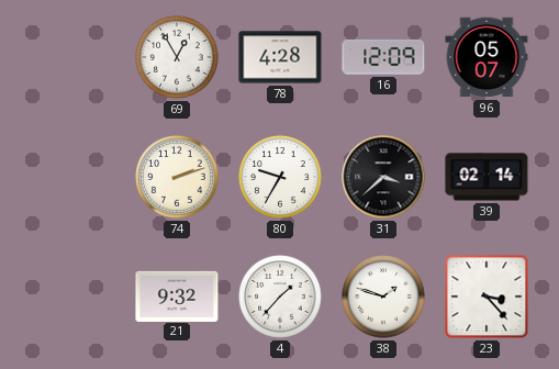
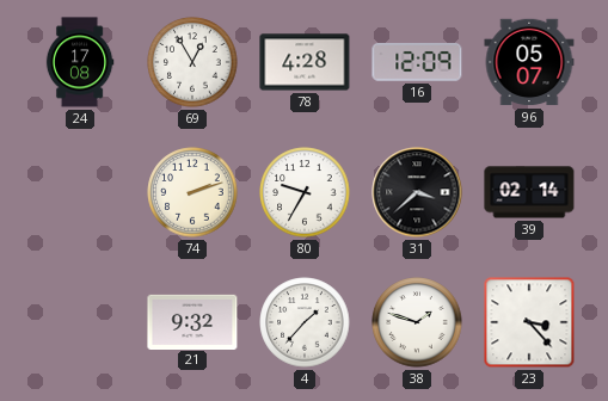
24: none -> 17:08
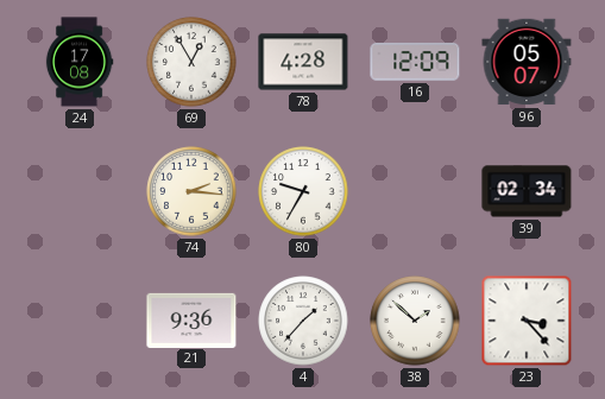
74: 2:12 -> 2:16
31: 3:38 -> none
39: 02:14 -> 02:34
21: 9:32 -> 9:36
38: 1:48 -> 1:52
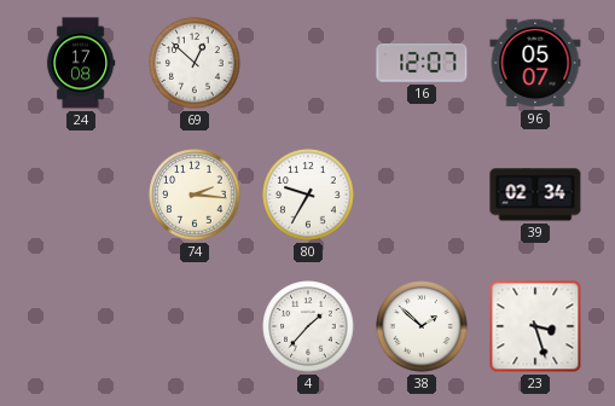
69: 12:55 -> 12:52
78: 4:28 -> none
16: 12:09 -> 12:07
21: 9:36 -> none
23: 3:23 -> 3:27
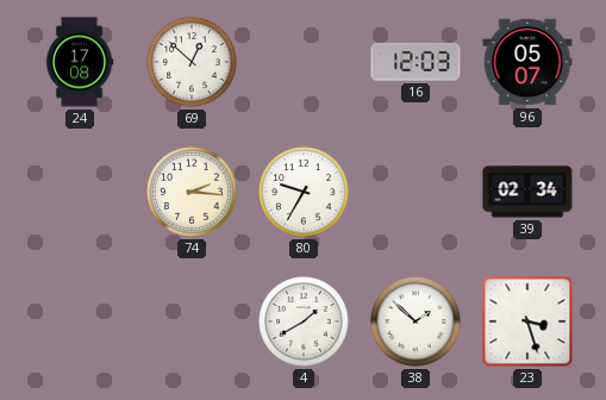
16: 12:07 -> 12:03
4: 1:37 -> 1:40
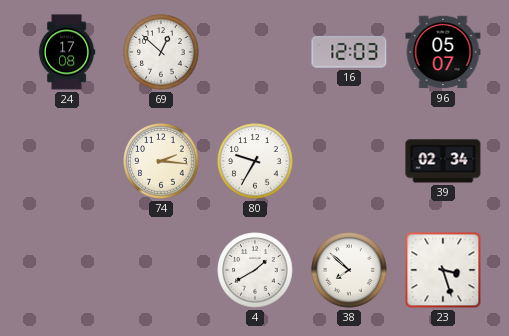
38: 1:52 -> 7:52
